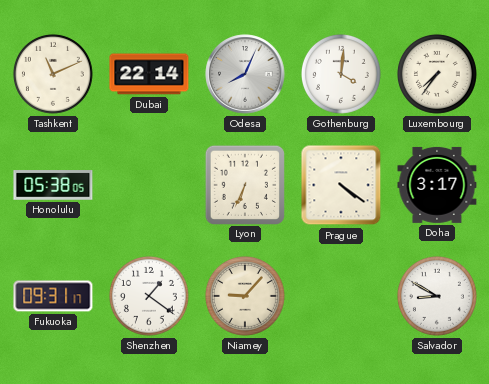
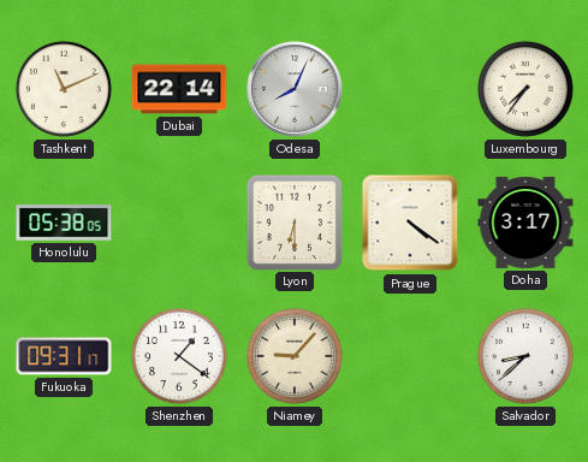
Gothenburg: 4:01 -> none
Lyon: 6:34 -> 6:30
Salvador: 8:50 -> 8:38
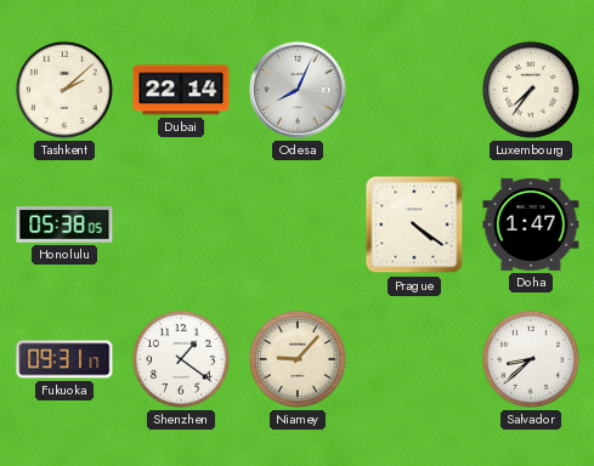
Tashkent: 11:11 -> 2:08
Lyon: 6:30 -> none
Doha: 3:17 -> 1:47
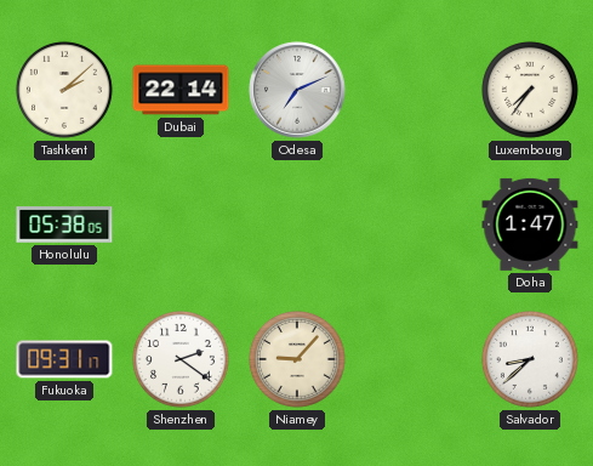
Odesa: 8:04 -> 7:11
Prague: 4:21 -> none
Shenzhen: 1:21 -> 2:21
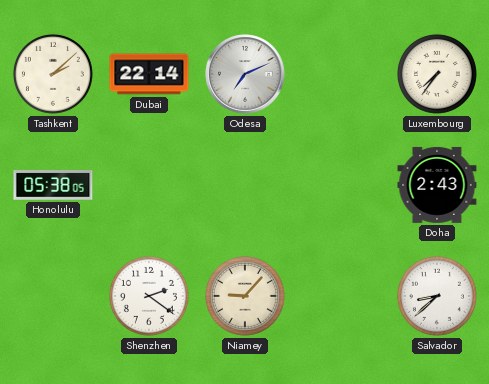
Doha: 1:47 -> 2:43
Fukuoka: 09:31 -> none
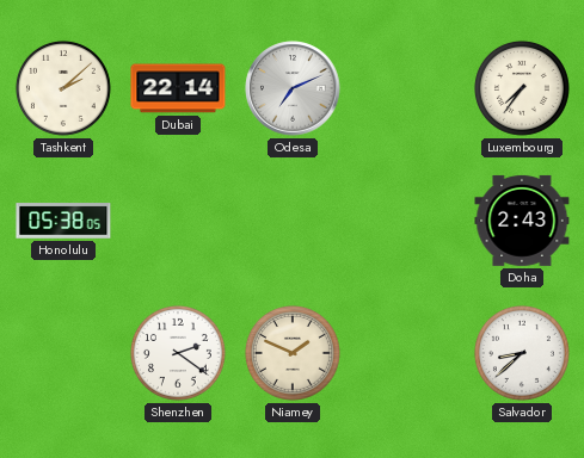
Niamey: 9:07 -> 1:49
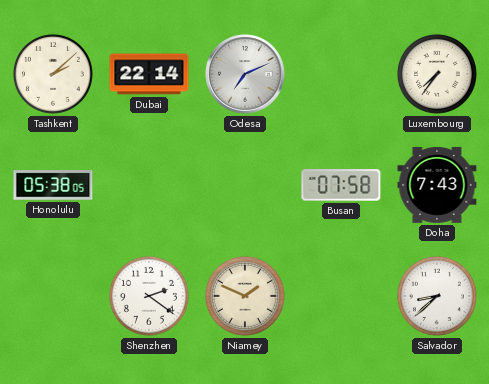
Busan: none -> 07:58
Doha: 2:43 -> 7:43
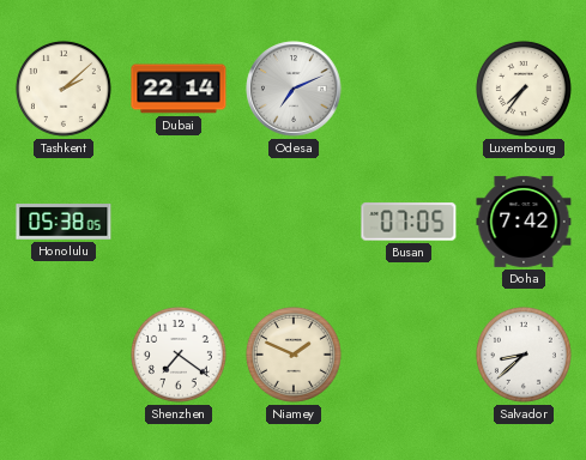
Busan: 07:58 -> 07:05
Doha: 7:43 -> 7:42
Shenzhen: 2:21 -> 7:21
